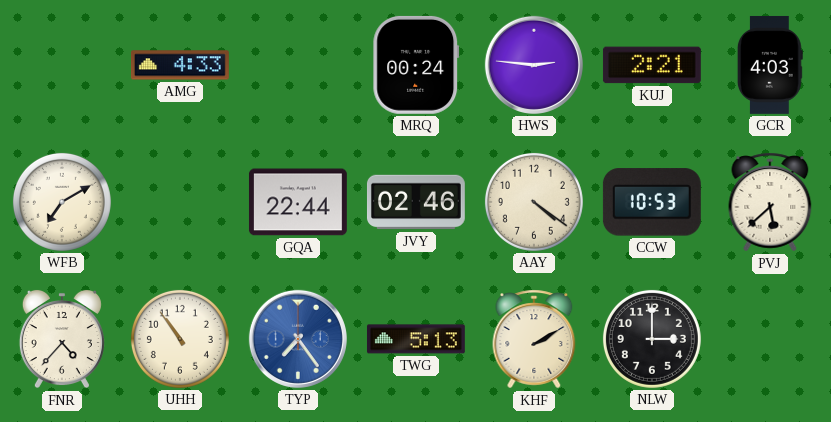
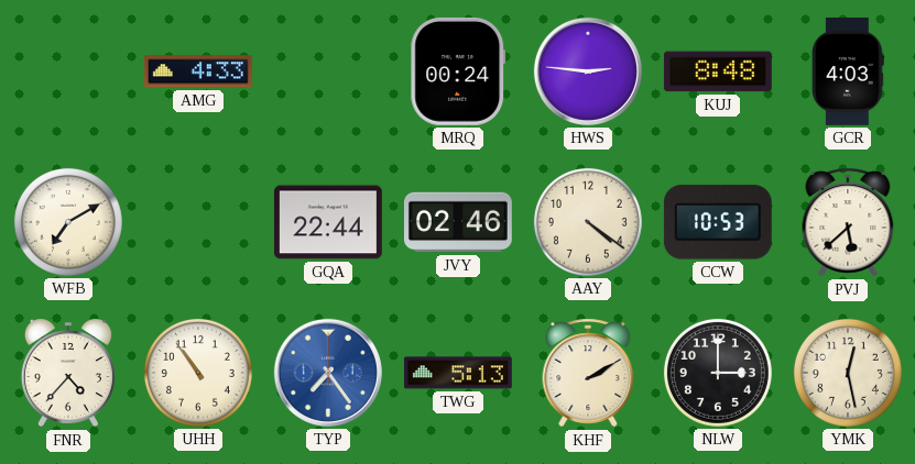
KUJ: 2:21 -> 8:48
YMK: none -> 12:28
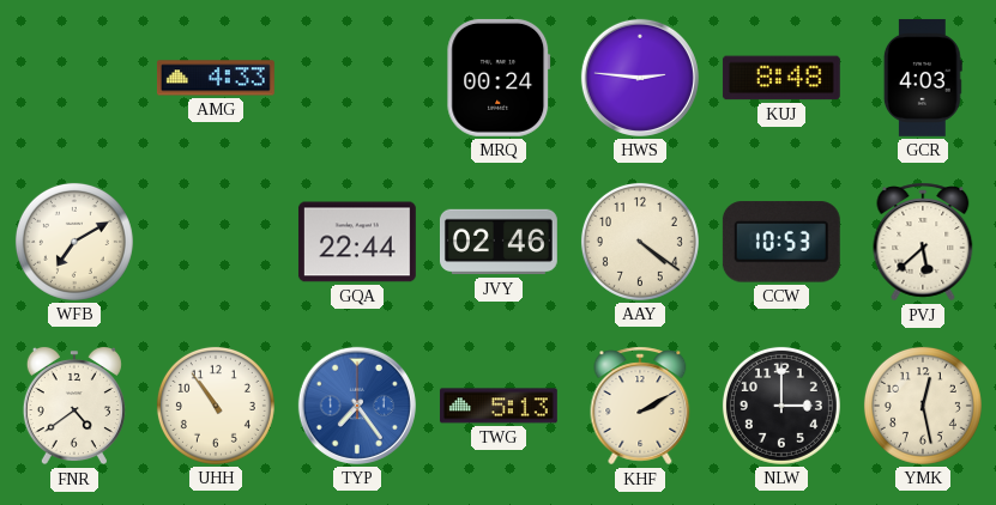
FNR: 4:37 -> 4:39
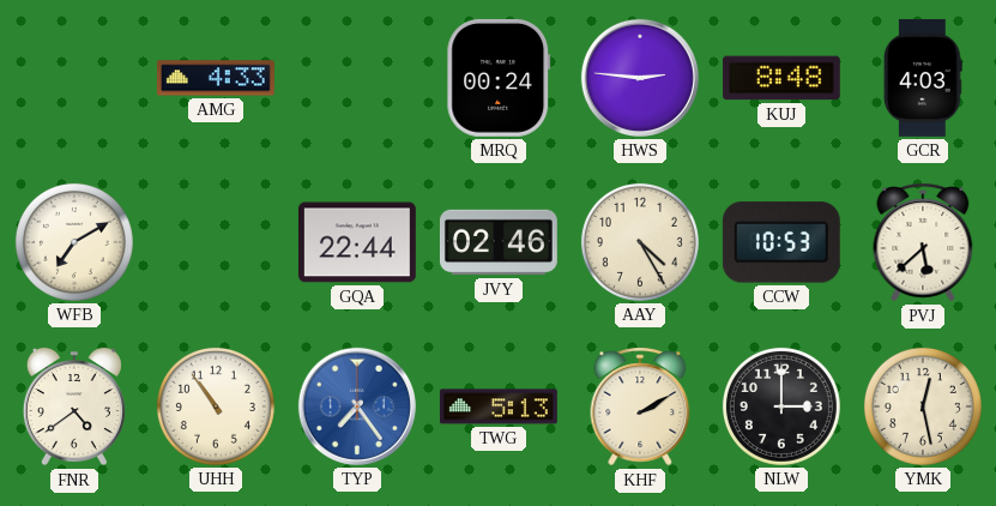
AAY: 4:21 -> 4:25
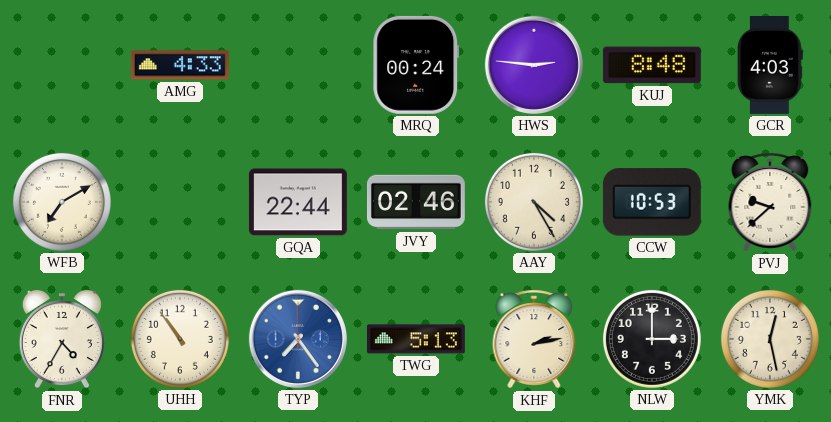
PVJ: 5:38 -> 9:38
FNR: 4:39 -> 4:35
KHF: 2:10 -> 2:13
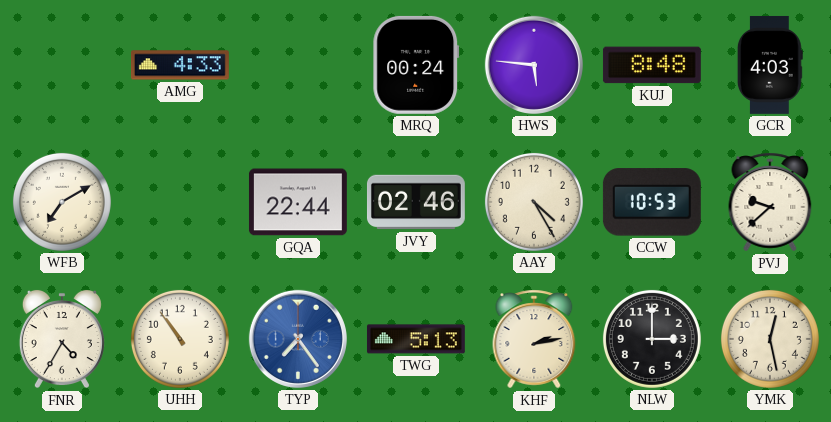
HWS: 2:46 -> 5:46
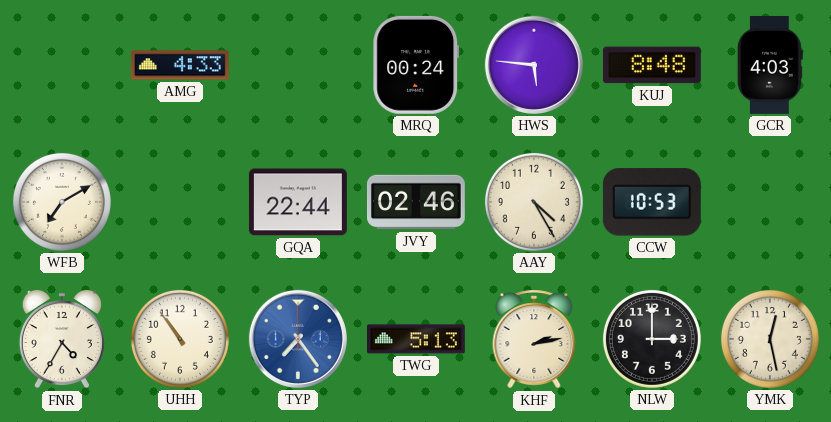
PVJ: 9:38 -> none
